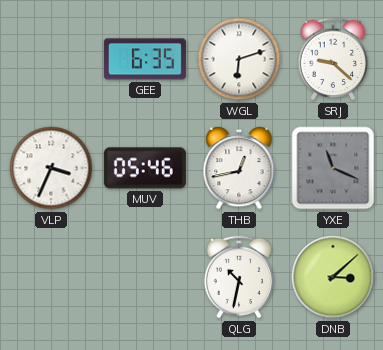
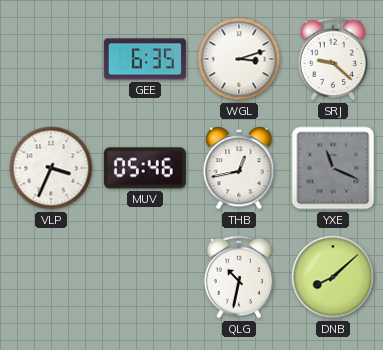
WGL: 6:12 -> 3:12
DNB: 3:08 -> 8:08
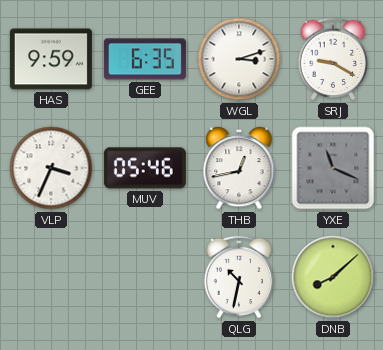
HAS: none -> 9:59
SRJ: 9:22 -> 9:20
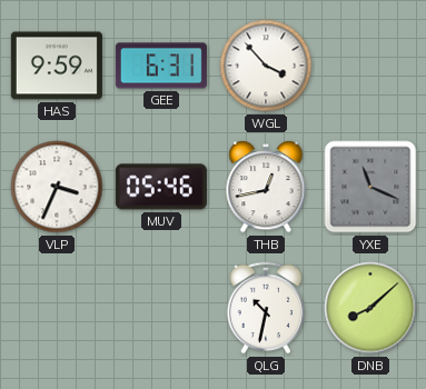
GEE: 6:35 -> 6:31
WGL: 3:12 -> 3:53
SRJ: 9:20 -> none
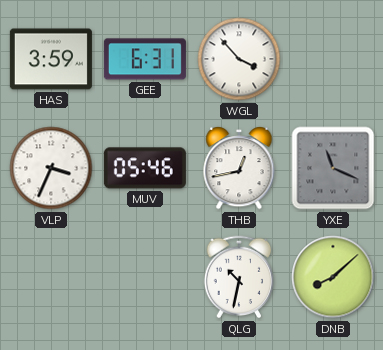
HAS: 9:59 -> 3:59
